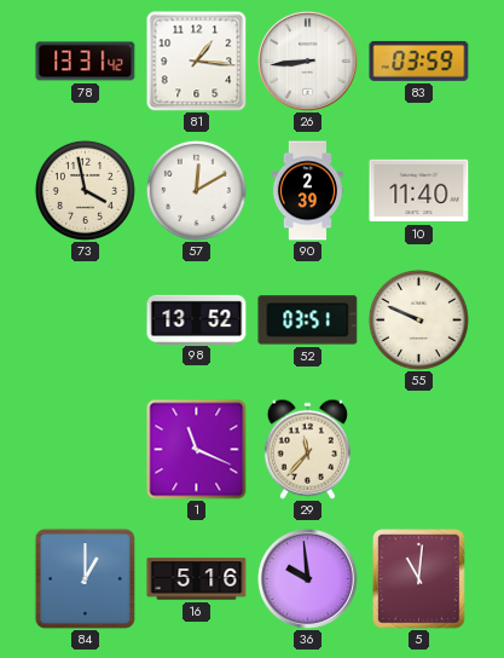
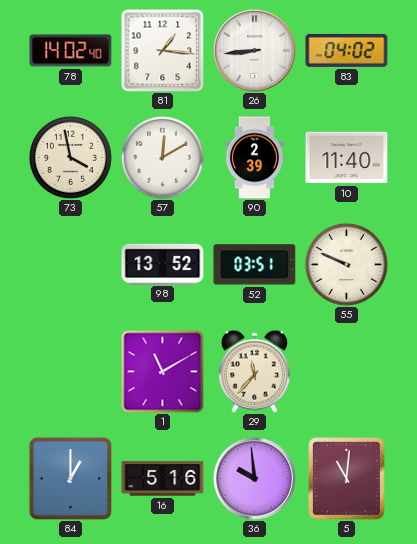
78: 13:31 -> 14:02
83: 03:59 -> 04:02
1: 11:19 -> 11:10
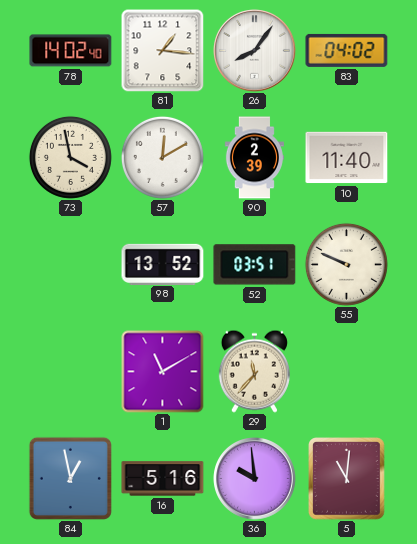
26: 8:44 -> 8:06
84: 1:00 -> 12:58
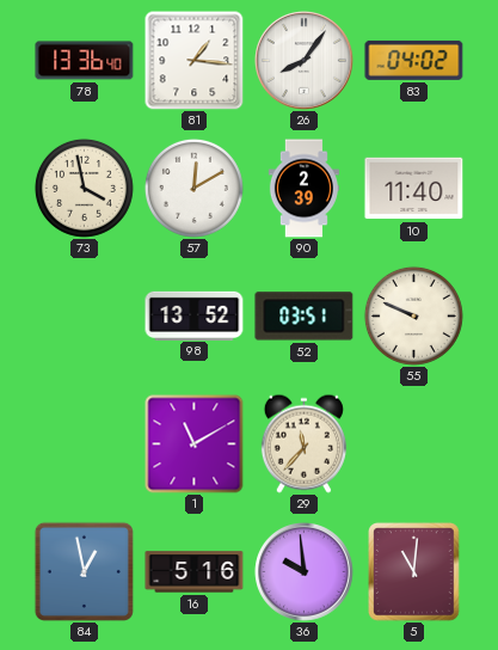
78: 14:02 -> 13:36
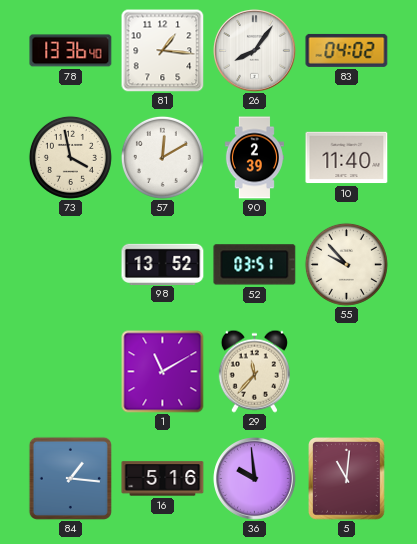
55: 9:49 -> 9:53
84: 12:58 -> 1:16
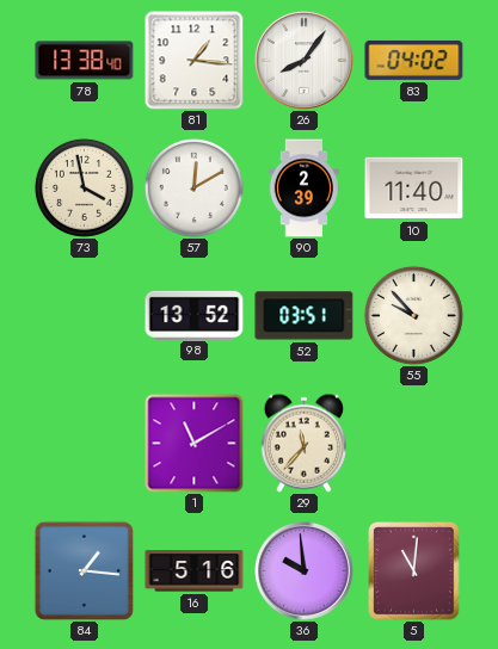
78: 13:36 -> 13:38
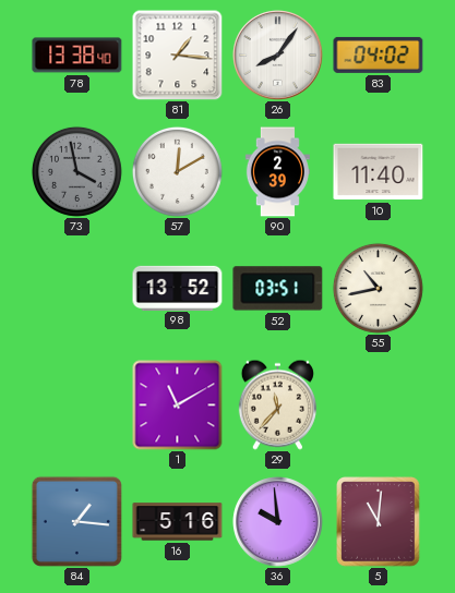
73 dial: cream -> grey
55: 9:53 -> 10:43
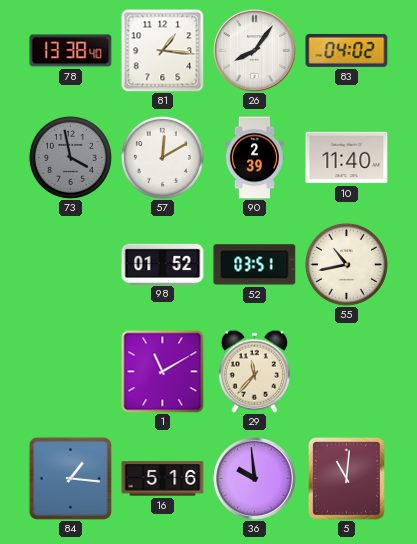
98: 13:52 -> 01:52
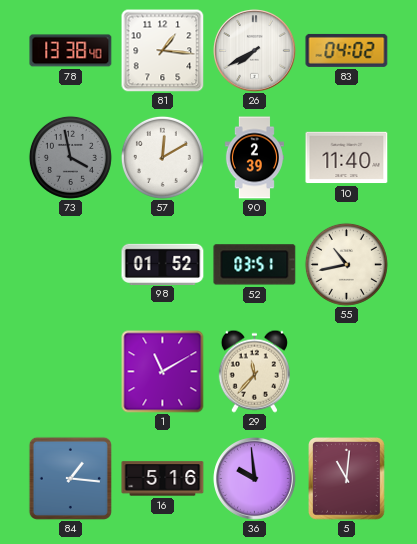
26: 8:06 -> 7:40
